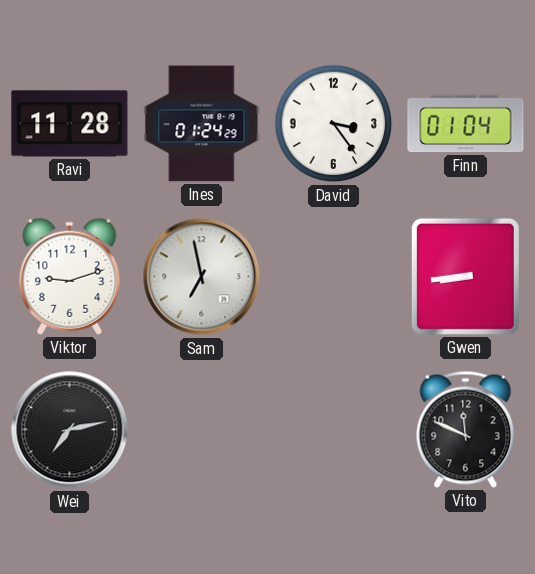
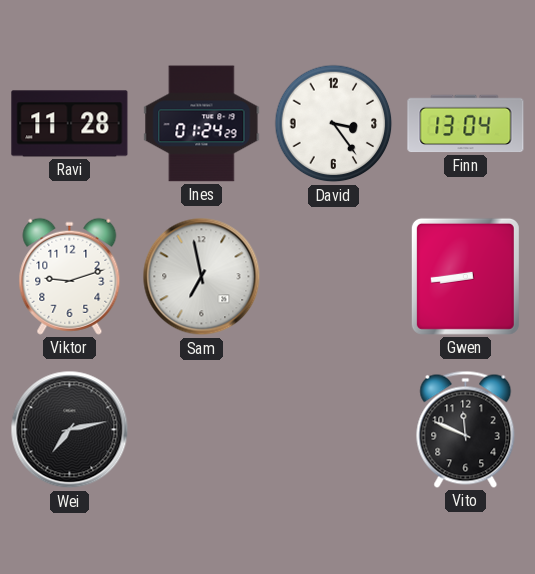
Finn: 01:04 -> 13:04
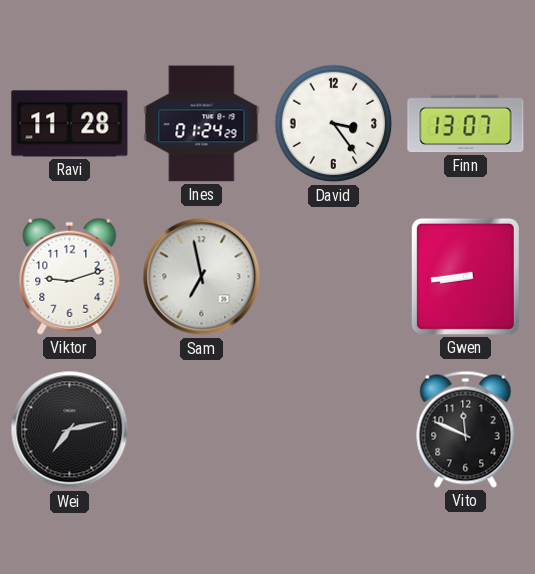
Finn: 13:04 -> 13:07
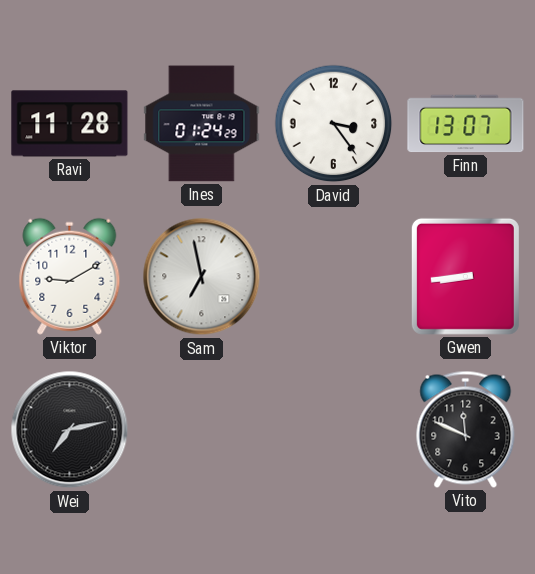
Viktor: 9:12 -> 9:10
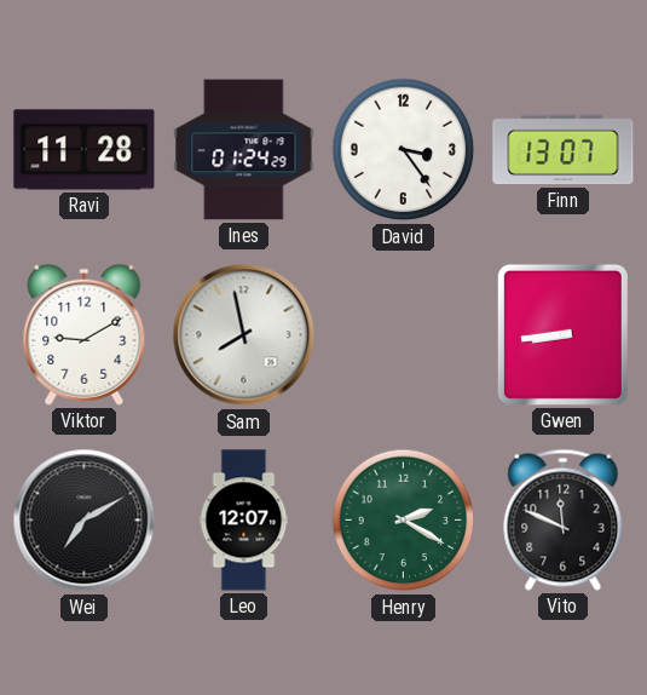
Sam: 6:58 -> 7:58
Wei: 7:13 -> 7:10
Leo: none -> 12:07
Henry: none -> 2:20
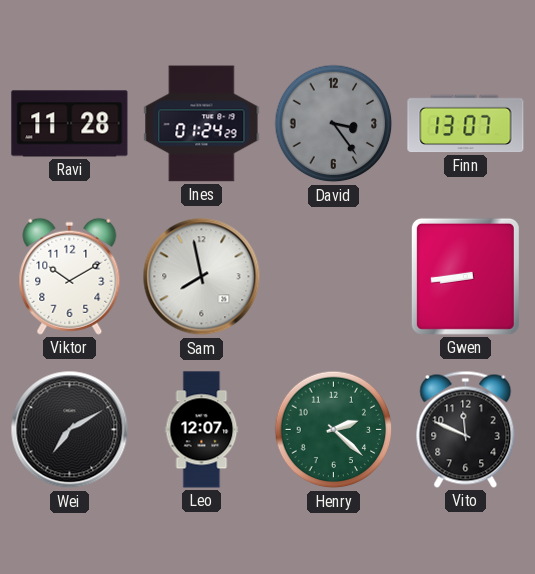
David dial: white -> grey
Viktor: 9:10 -> 10:10
Henry: 2:20 -> 2:22
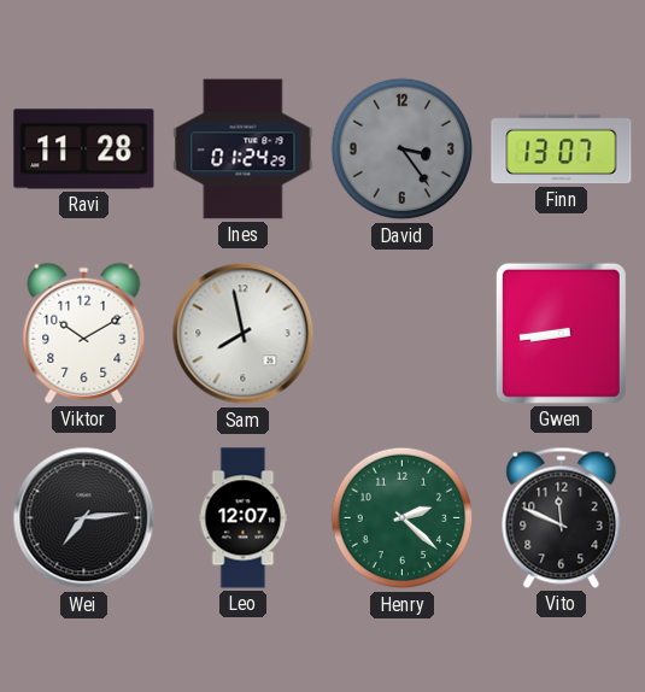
Wei: 7:10 -> 7:14
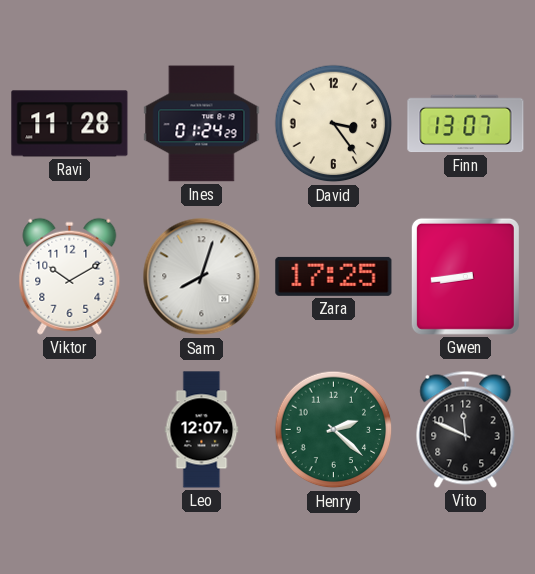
David dial: grey -> cream
Sam: 7:58 -> 8:03
Zara: none -> 17:25
Wei: 7:14 -> none
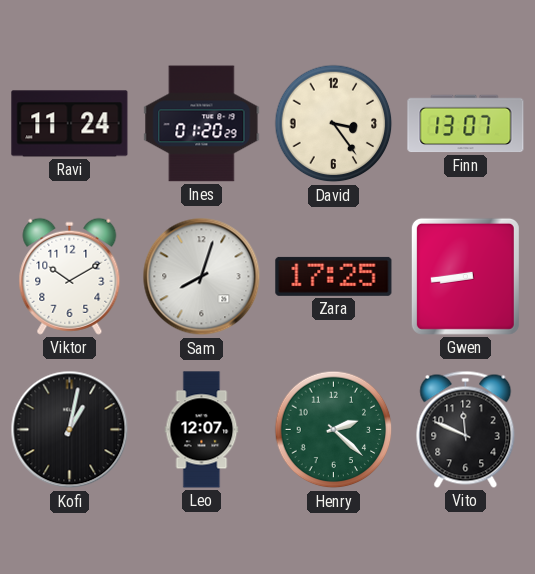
Ravi: 11:28 -> 11:24
Ines: 01:24 -> 01:20
Kofi: none -> 1:02
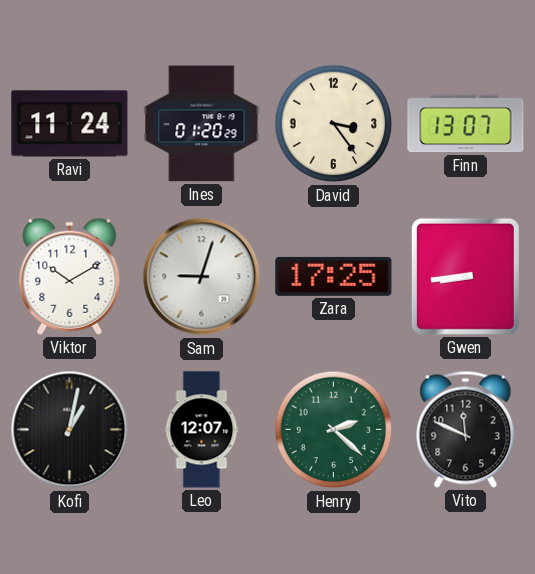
Sam: 8:03 -> 9:03
